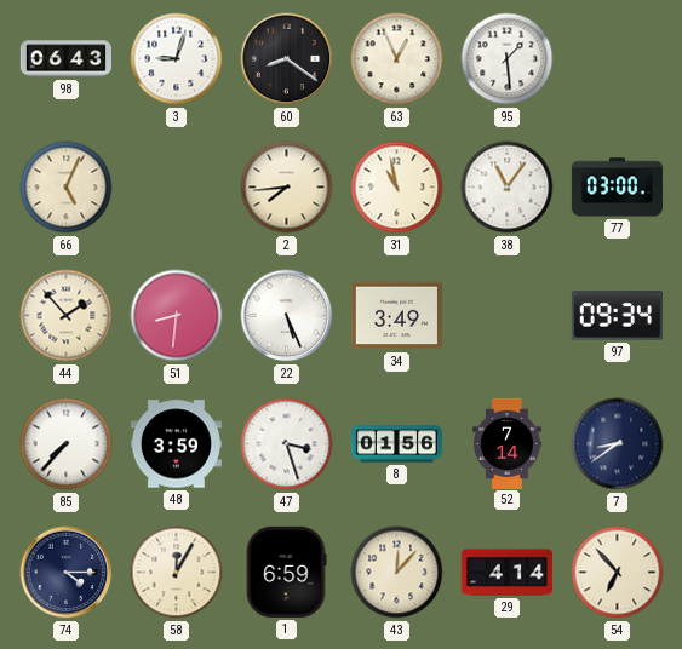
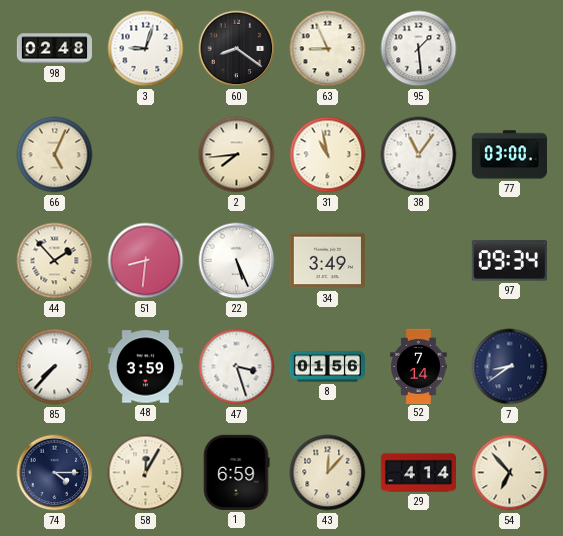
98: 06:43 -> 02:48
63: 12:56 -> 8:56
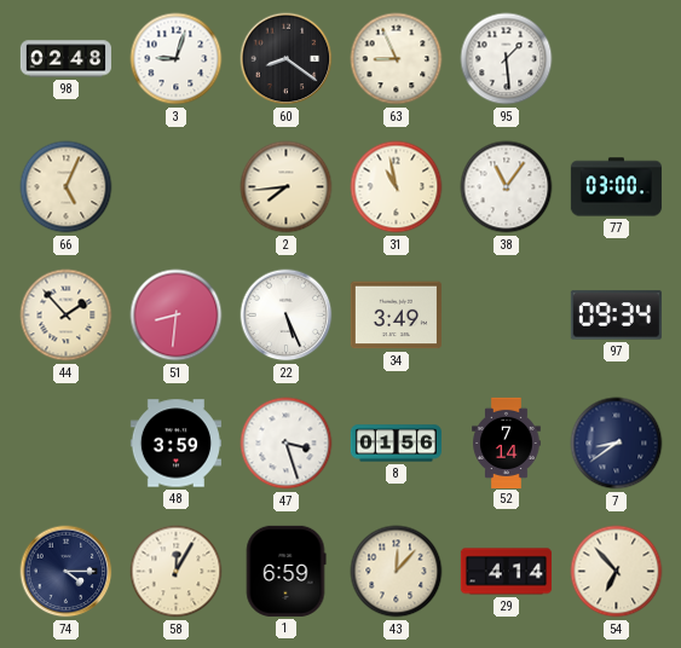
85: 7:37 -> none
